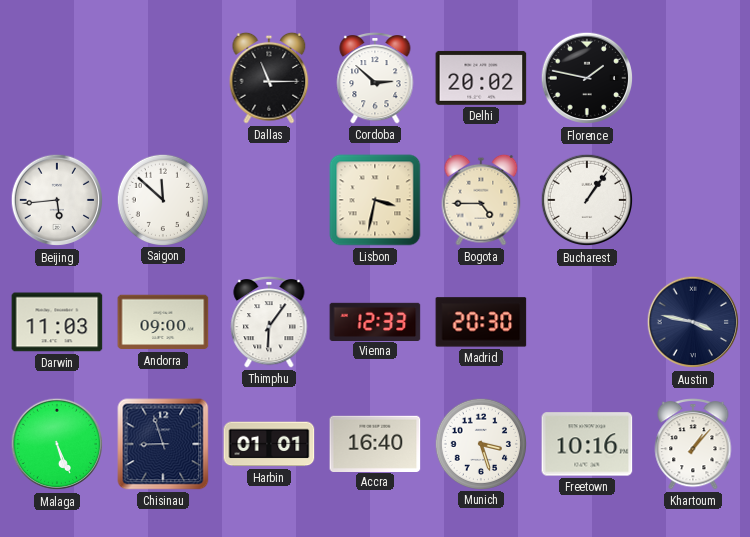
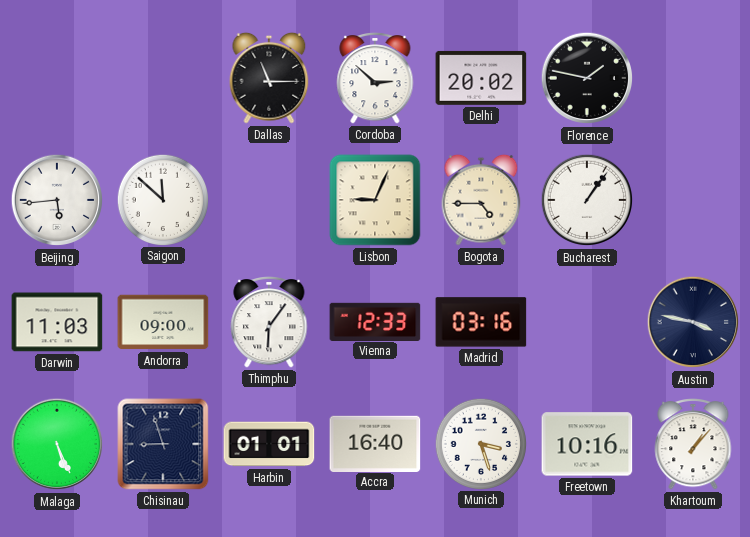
Lisbon: 3:32 -> 9:04
Madrid: 20:30 -> 03:16
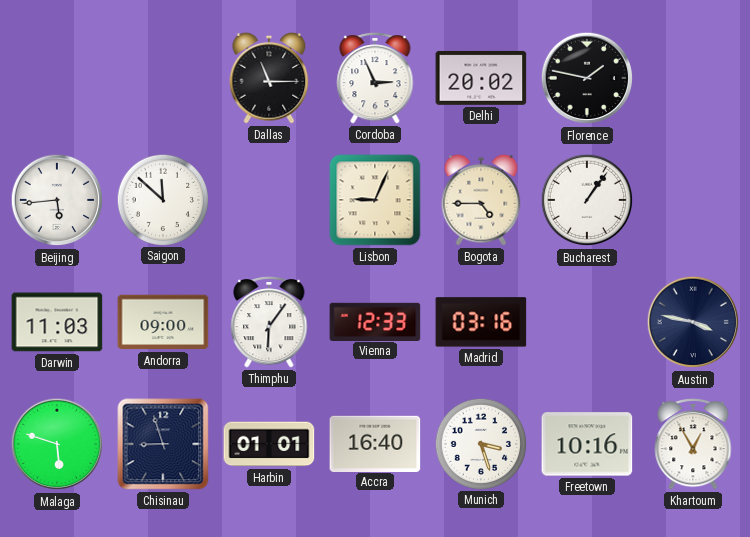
Cordoba: 2:52 -> 2:56
Malaga: 5:26 -> 5:48
Khartoum: 1:07 -> 12:55
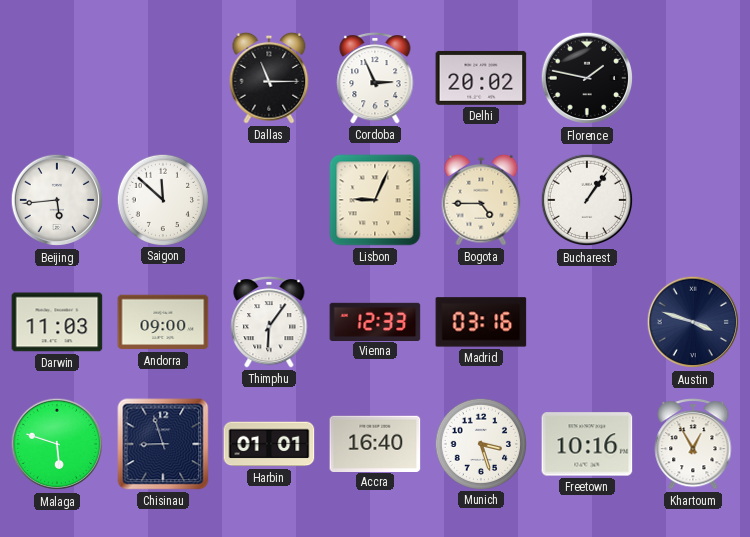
Austin: 3:47 -> 3:48
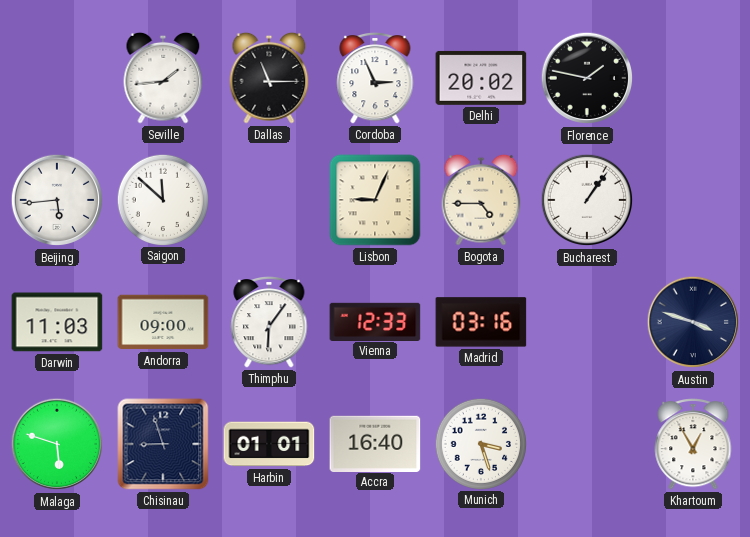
Seville: none -> 1:44
Freetown: 10:16 -> none
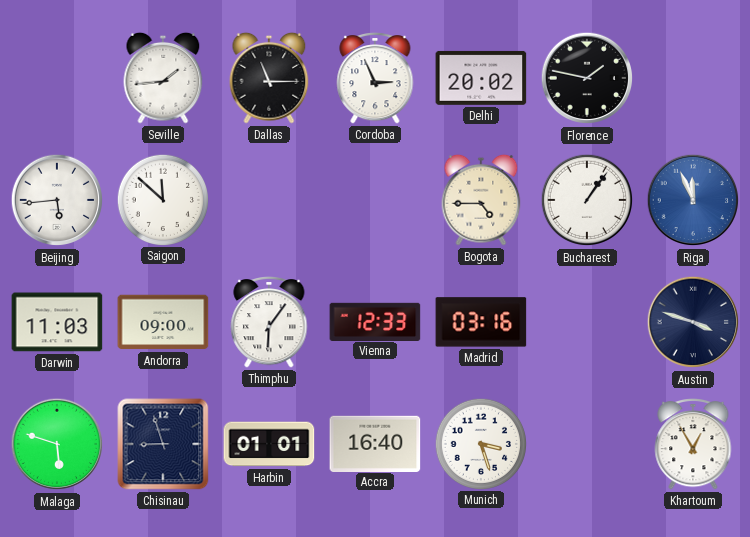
Lisbon: 9:04 -> none
Riga: none -> 11:56
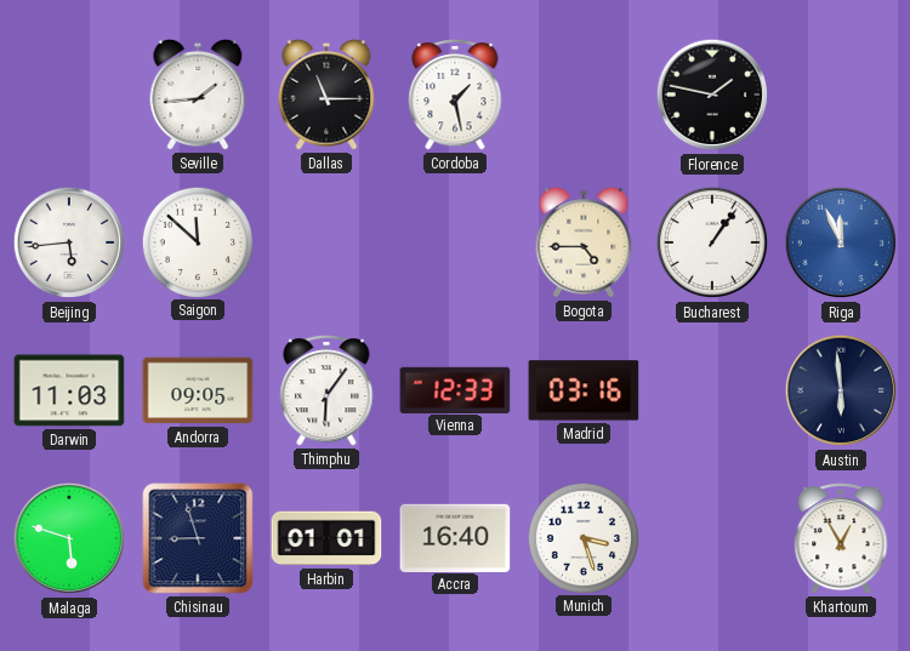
Cordoba: 2:56 -> 1:28
Delhi: 20:02 -> none
Andorra: 09:00 -> 09:05
Austin: 3:48 -> 5:59
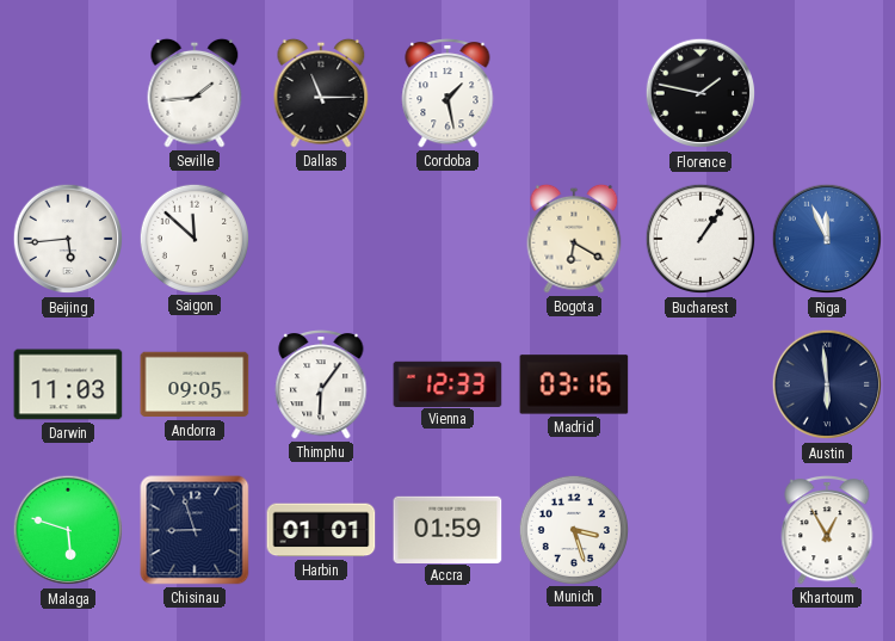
Bogota: 4:45 -> 6:20
Accra: 16:40 -> 01:59
